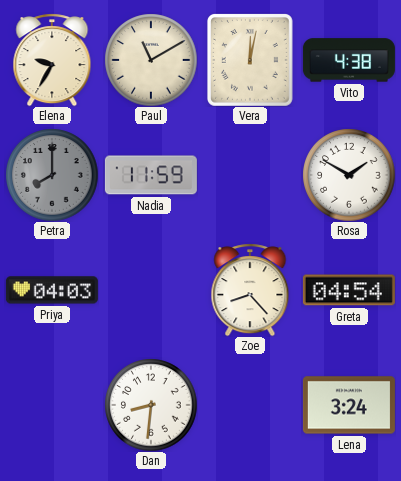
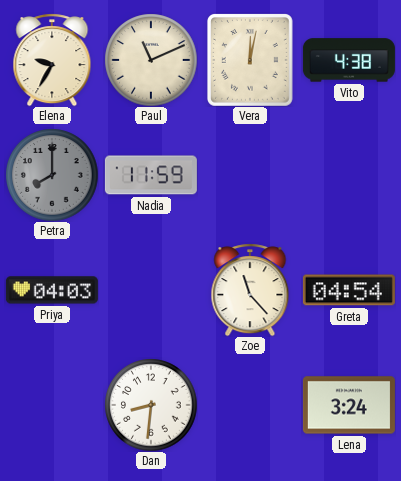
Paul: 11:10 -> 11:11
Rosa: 1:50 -> none
Zoe: 8:23 -> 11:23
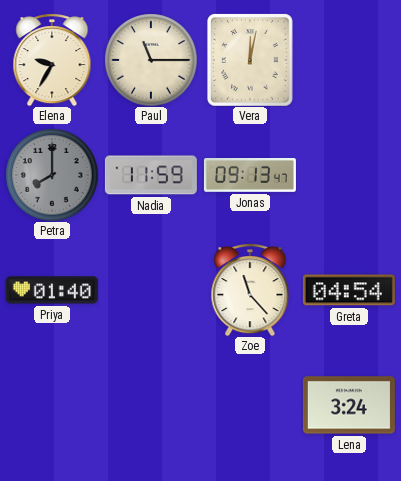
Paul: 11:11 -> 11:15
Vito: 4:38 -> none
Jonas: none -> 09:13
Priya: 04:03 -> 01:40
Dan: 8:31 -> none
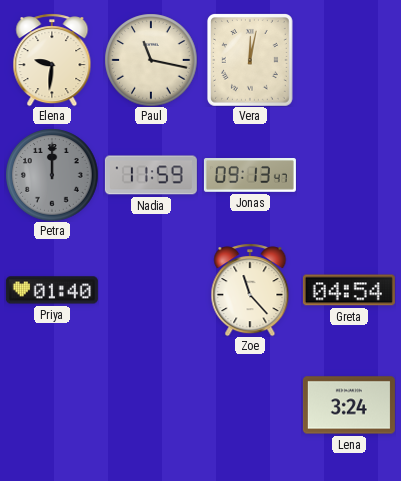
Elena: 9:35 -> 9:31
Paul: 11:15 -> 11:17
Petra: 8:00 -> 12:00
